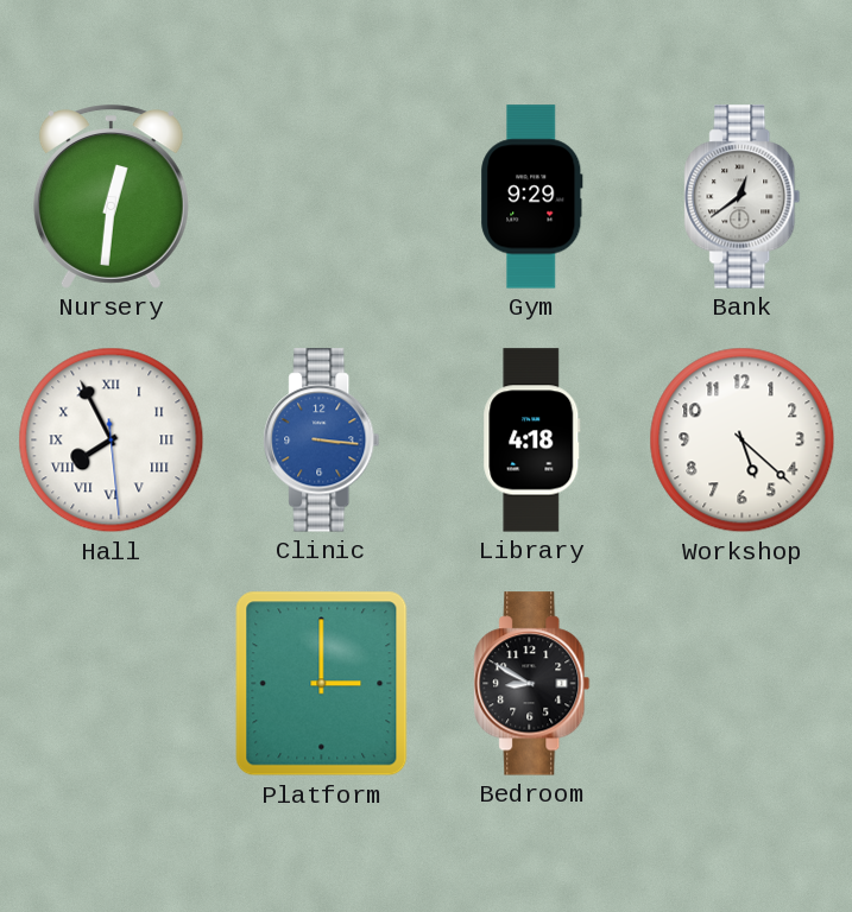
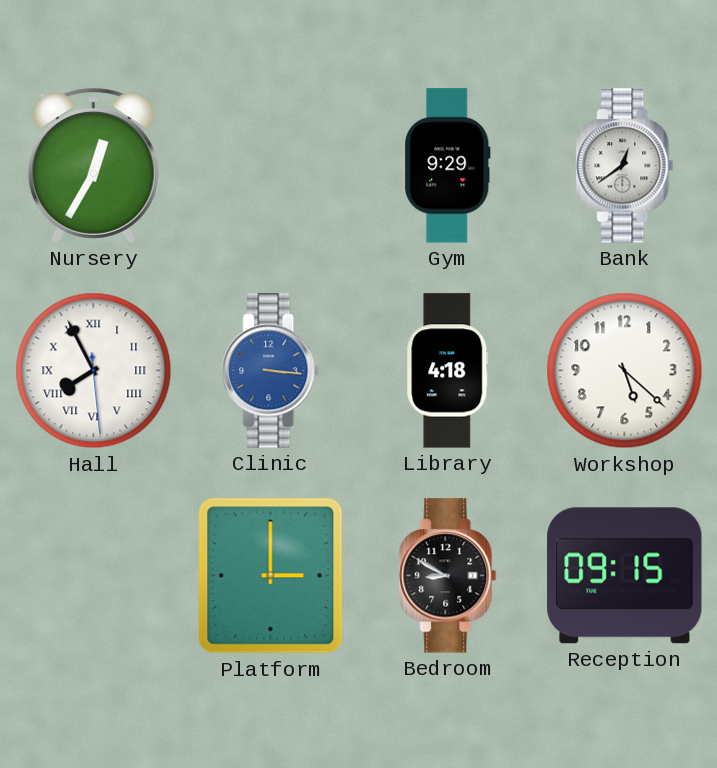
Nursery: 12:31 -> 12:35
Reception: none -> 09:15
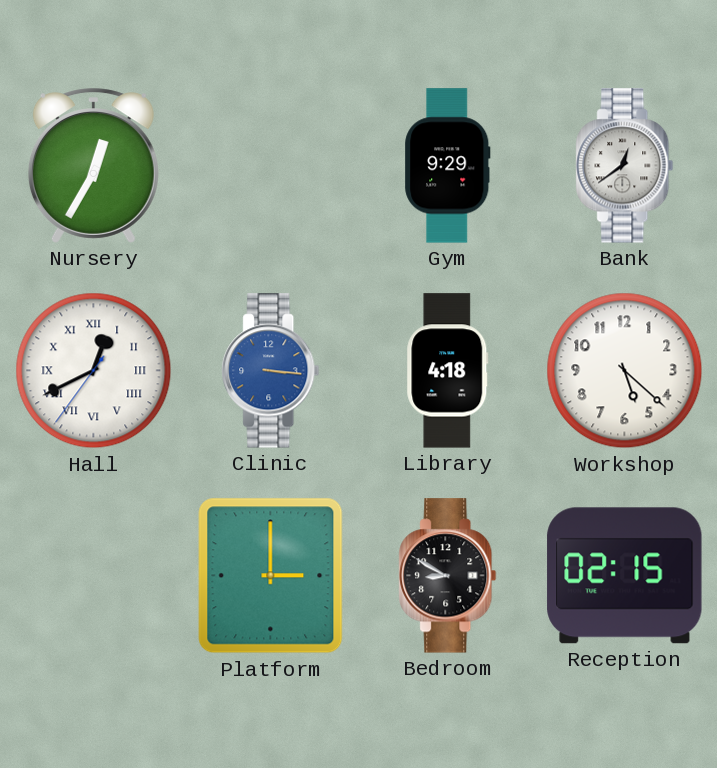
Hall: 7:55 -> 12:40
Reception: 09:15 -> 02:15
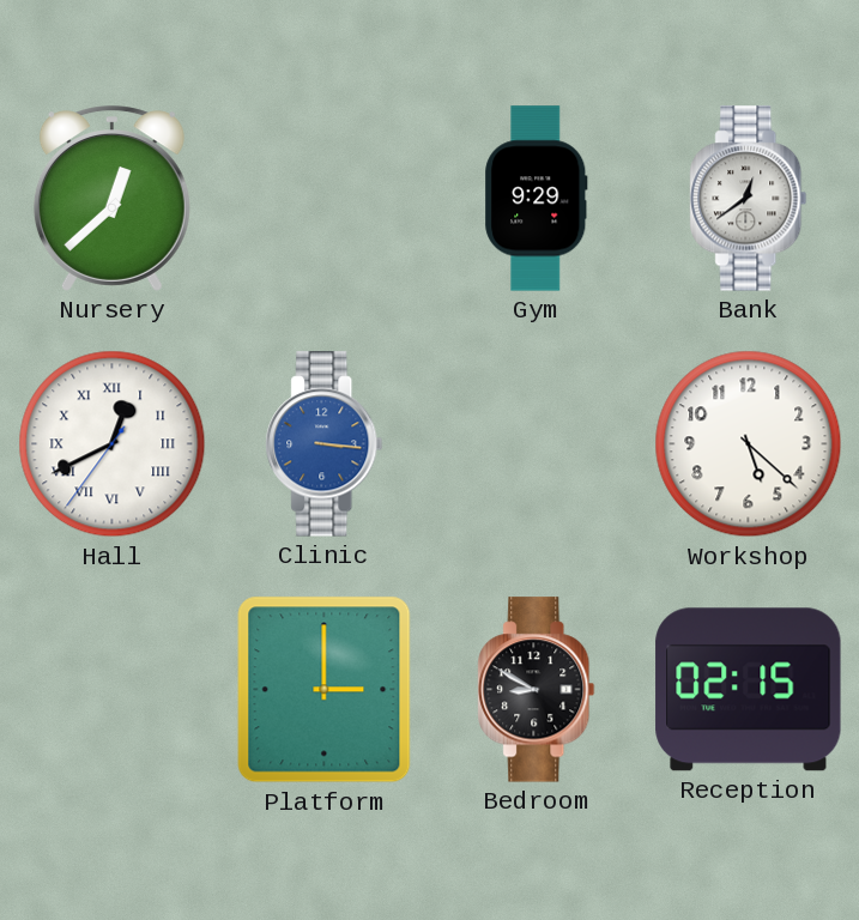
Nursery: 12:35 -> 12:38
Library: 4:18 -> none
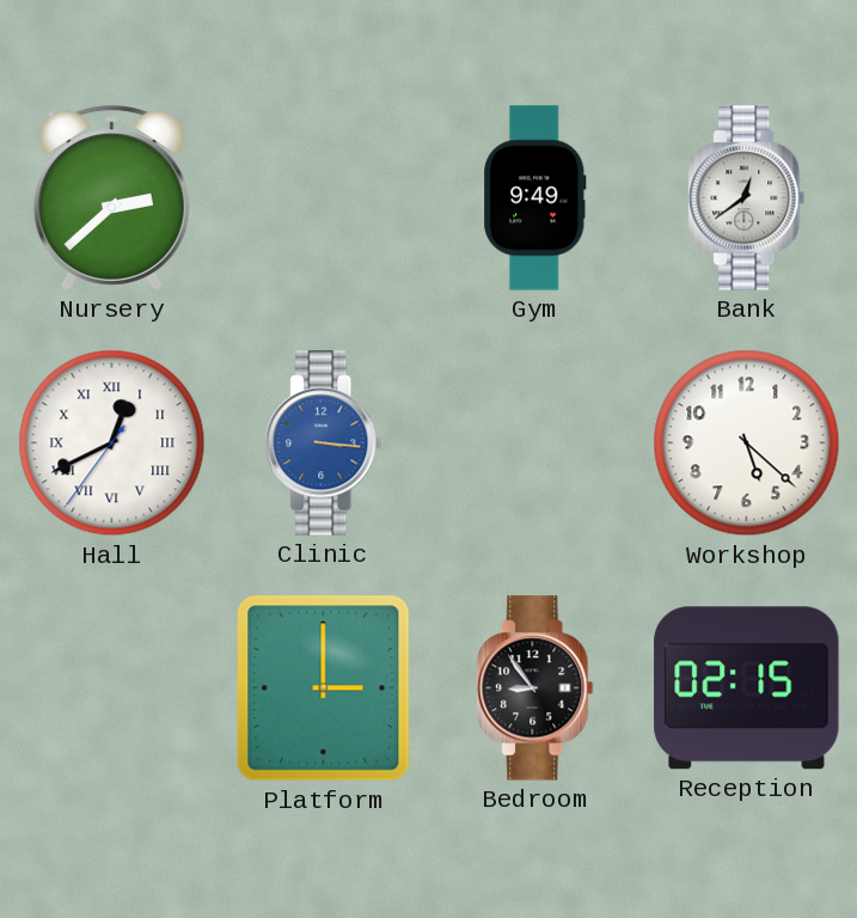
Nursery: 12:38 -> 2:38
Gym: 9:29 -> 9:49
Bedroom: 8:50 -> 8:54
